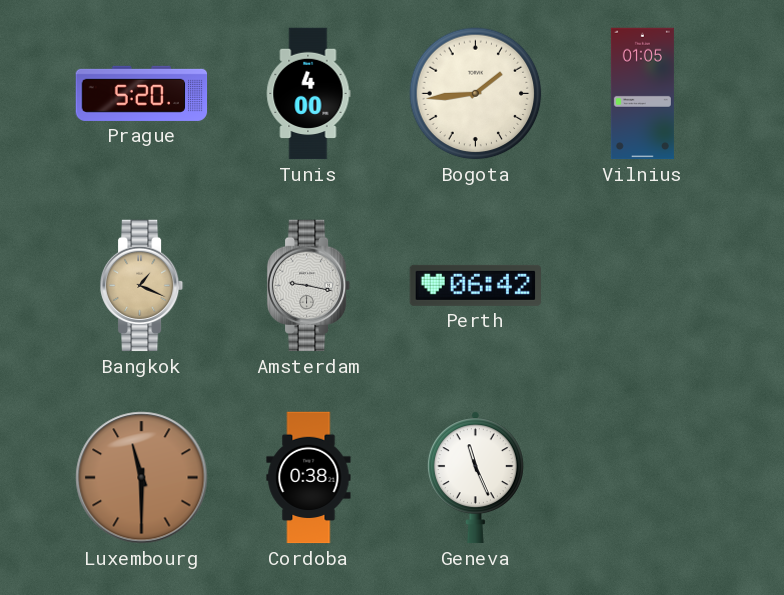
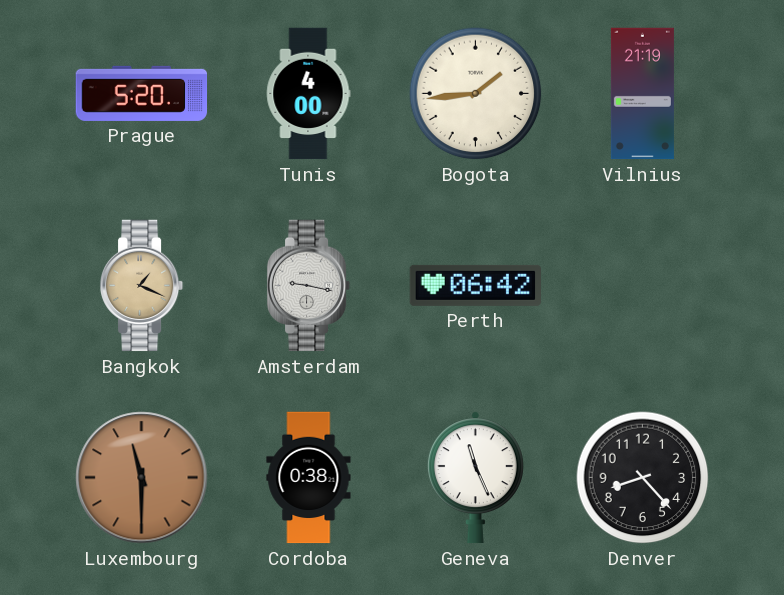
Vilnius: 01:05 -> 21:19
Denver: none -> 8:23
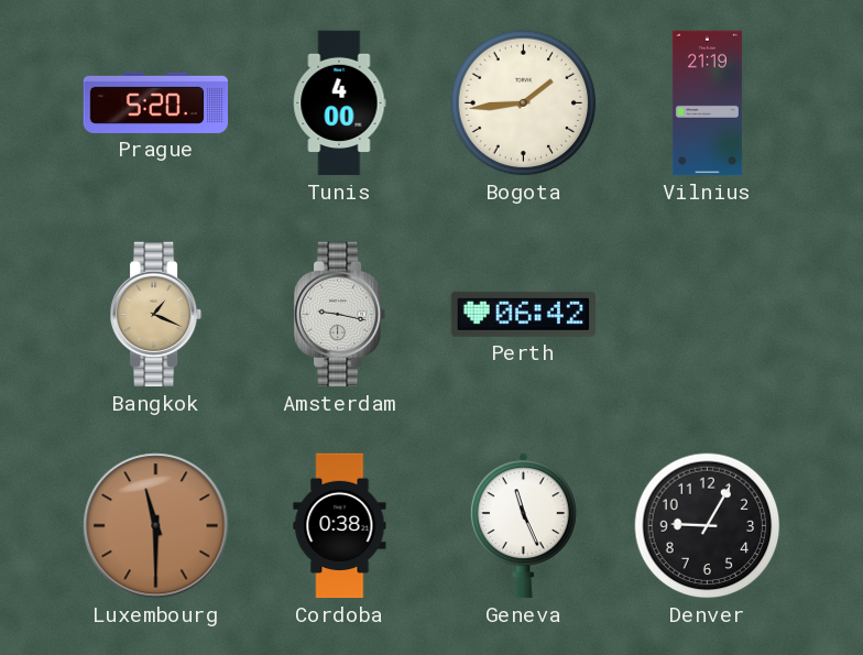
Denver: 8:23 -> 9:05
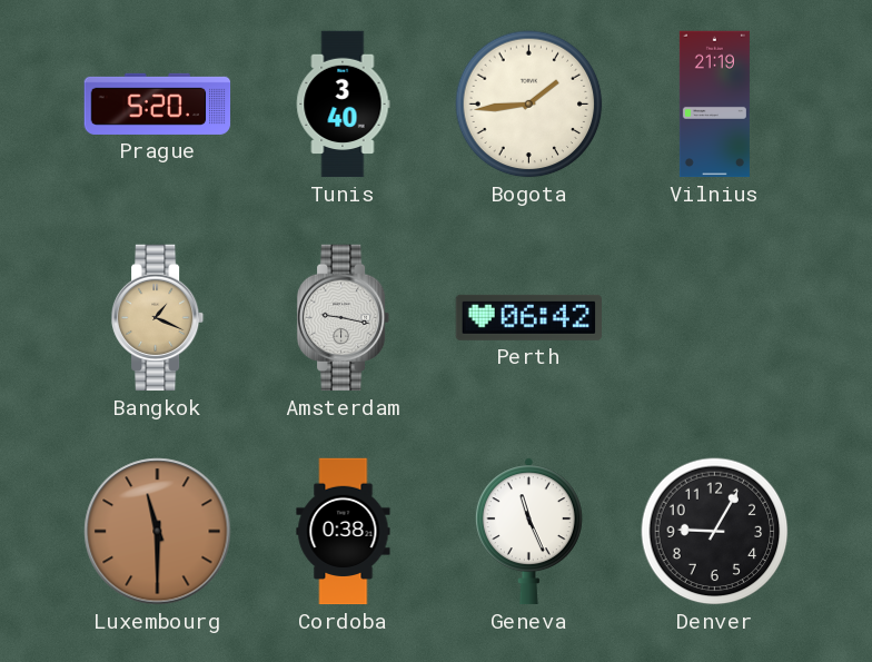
Tunis: 4:00 -> 3:40
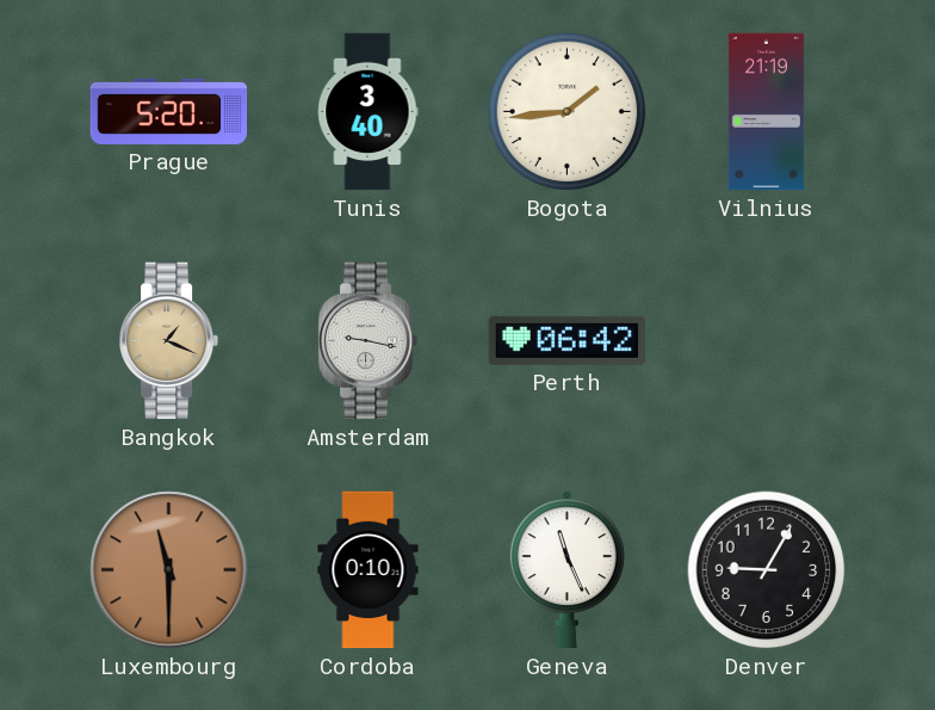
Cordoba: 0:38 -> 0:10
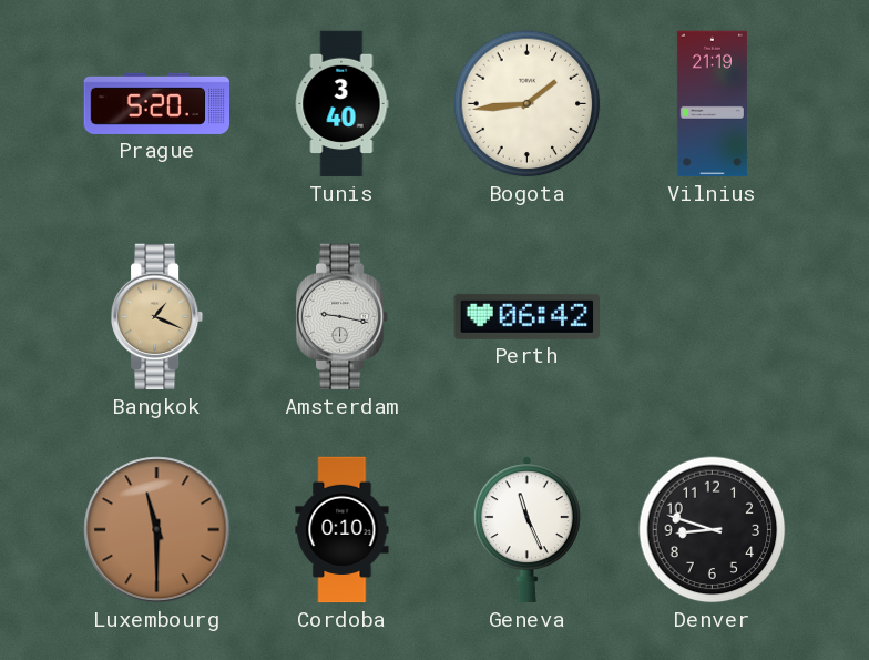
Denver: 9:05 -> 8:48
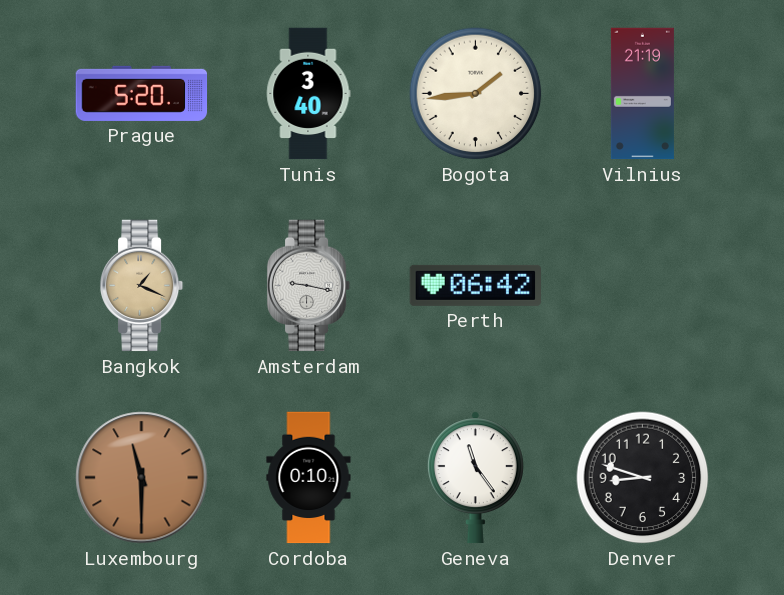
Geneva: 11:26 -> 11:24
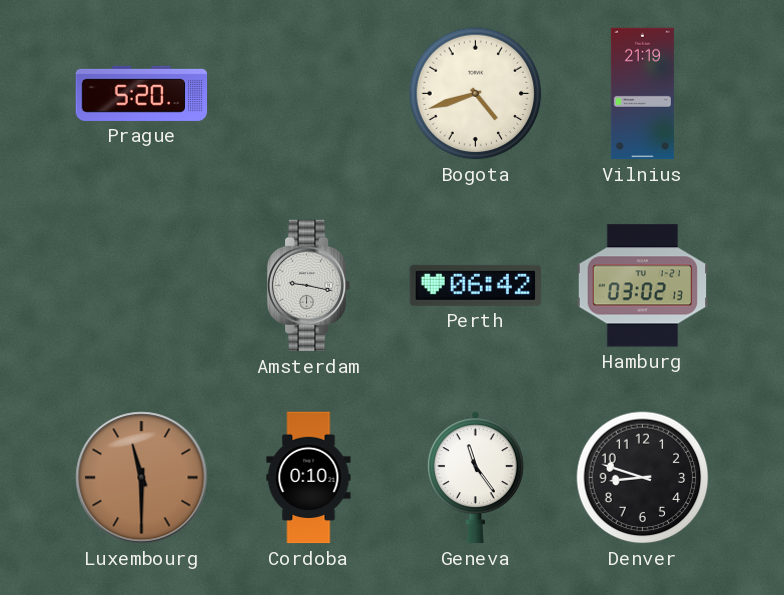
Tunis: 3:40 -> none
Bogota: 1:44 -> 4:42
Bangkok: 1:19 -> none
Hamburg: none -> 03:02
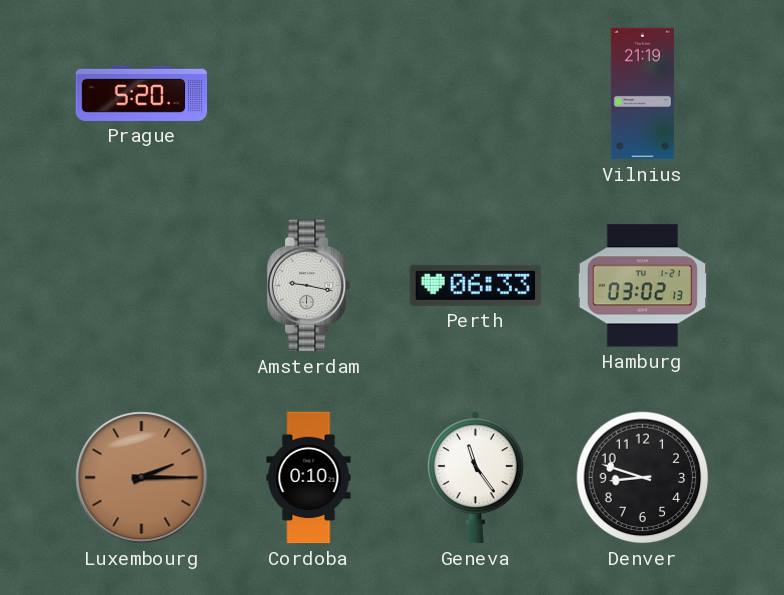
Bogota: 4:42 -> none
Perth: 06:42 -> 06:33
Luxembourg: 11:30 -> 2:15
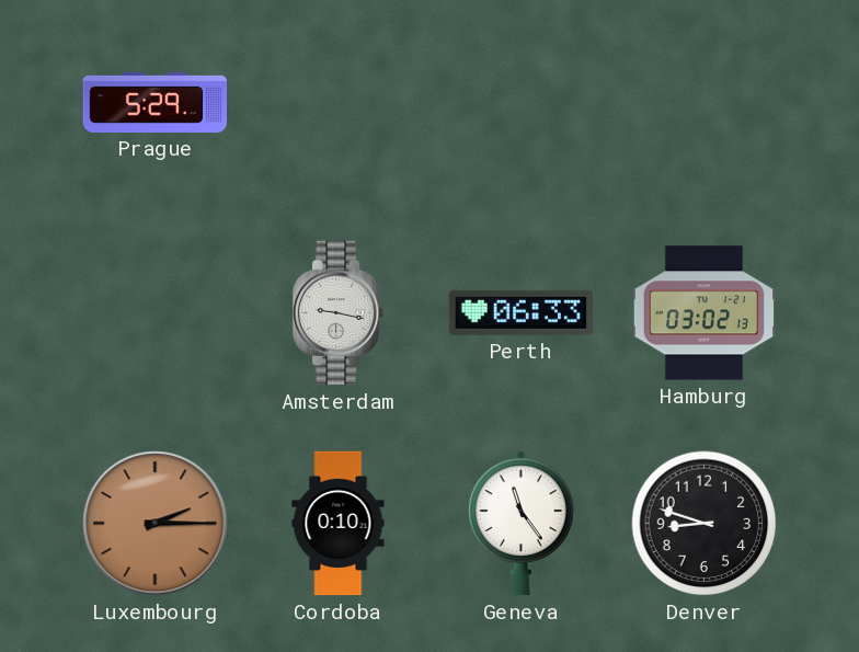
Prague: 5:20 -> 5:29
Vilnius: 21:19 -> none
